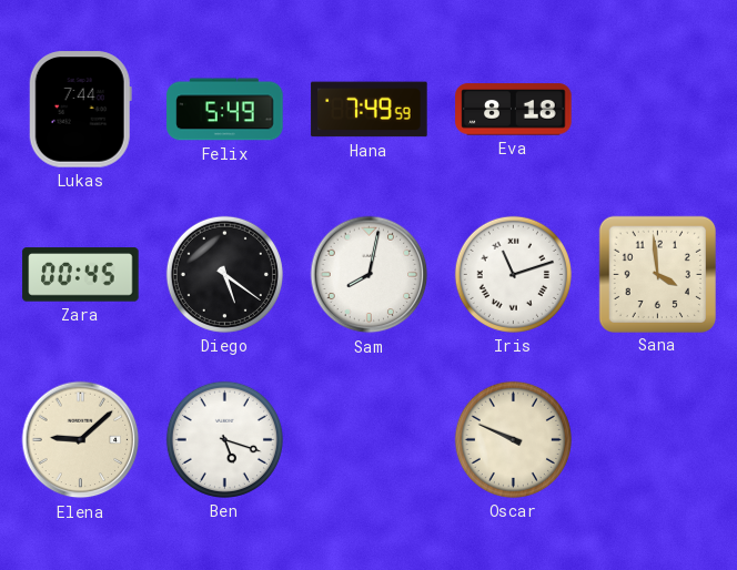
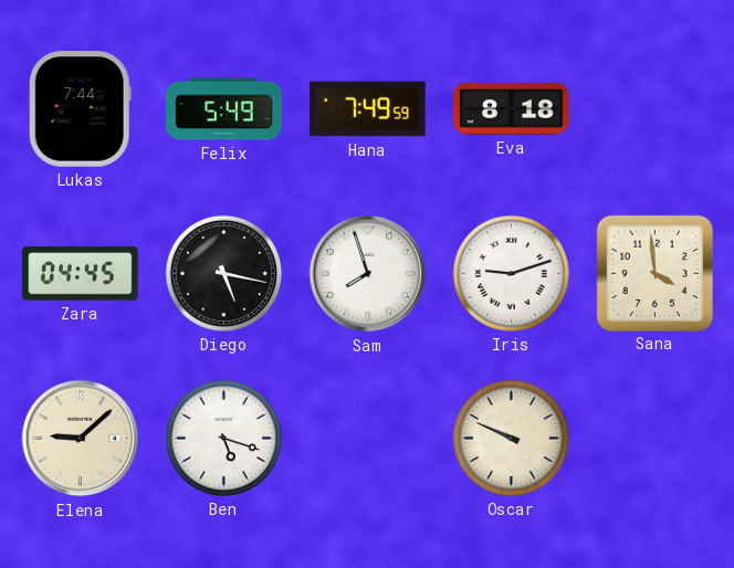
Zara: 00:45 -> 04:45
Diego: 5:21 -> 5:17
Sam: 8:02 -> 7:57
Iris: 11:12 -> 9:12
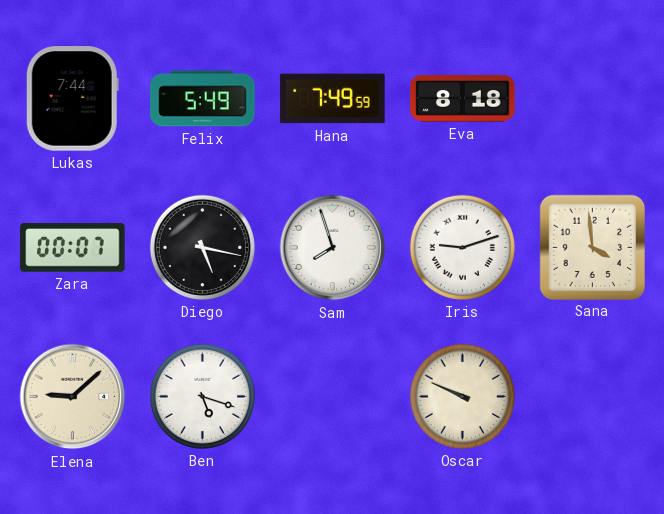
Zara: 04:45 -> 00:07
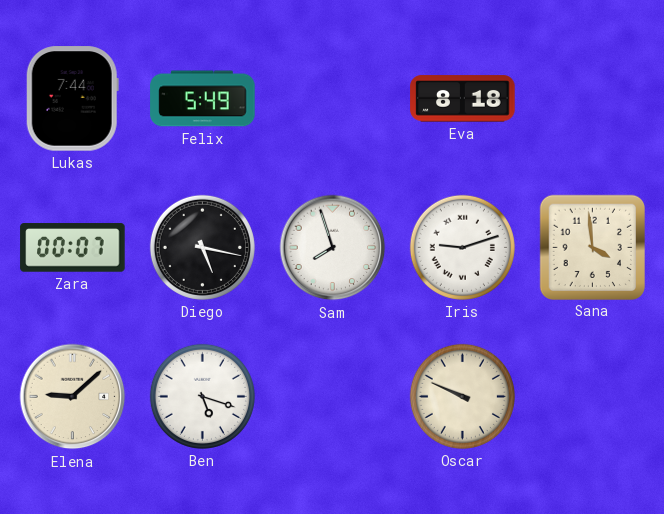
Hana: 7:49 -> none
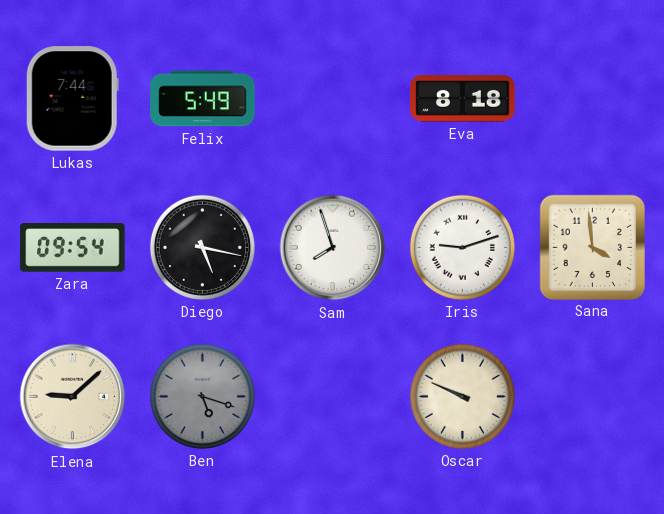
Zara: 00:07 -> 09:54
Ben dial: white -> grey
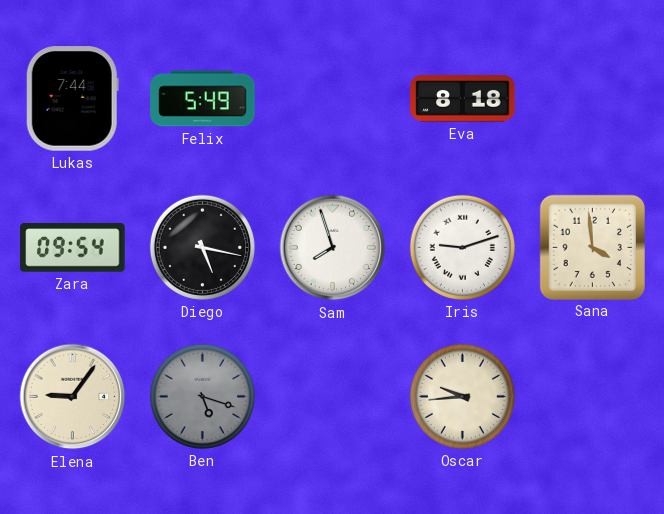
Elena: 9:08 -> 9:06
Oscar: 9:49 -> 9:44
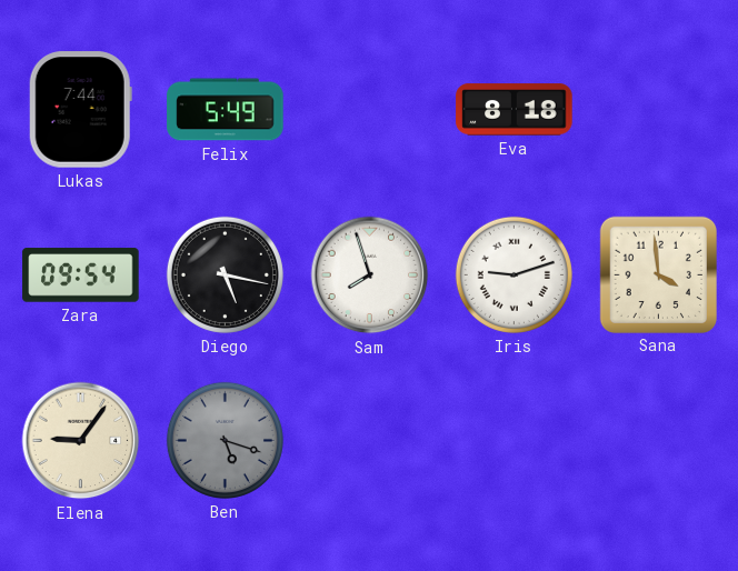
Oscar: 9:44 -> none
